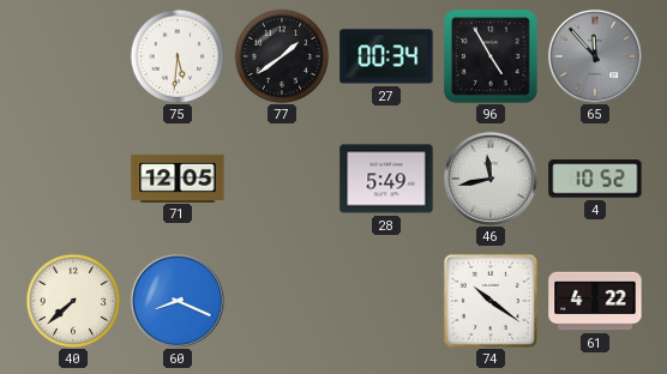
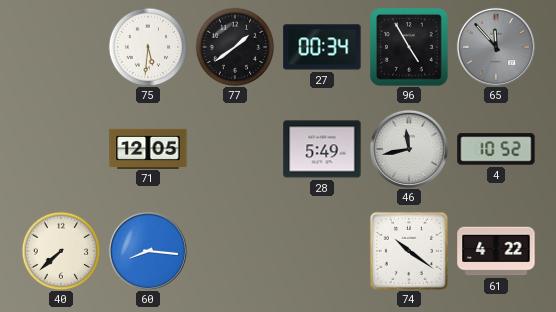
60: 8:19 -> 8:16
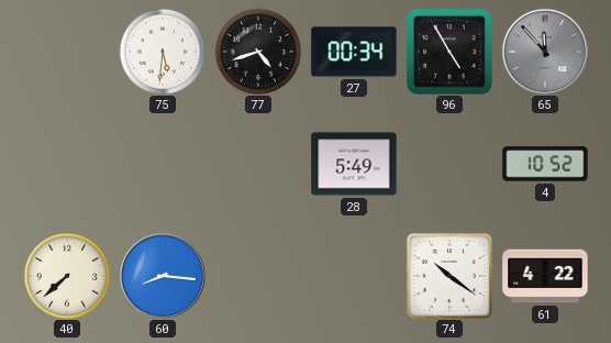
77: 1:39 -> 4:42
71: 12:05 -> none
46: 11:43 -> none
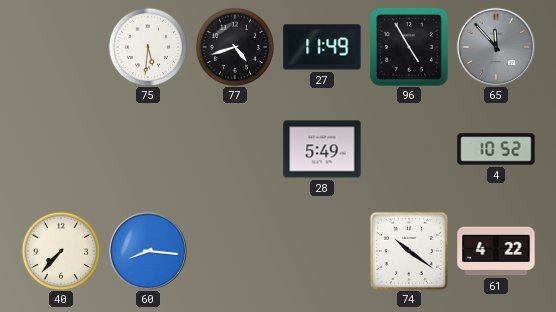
27: 00:34 -> 11:49
40: 7:38 -> 7:37
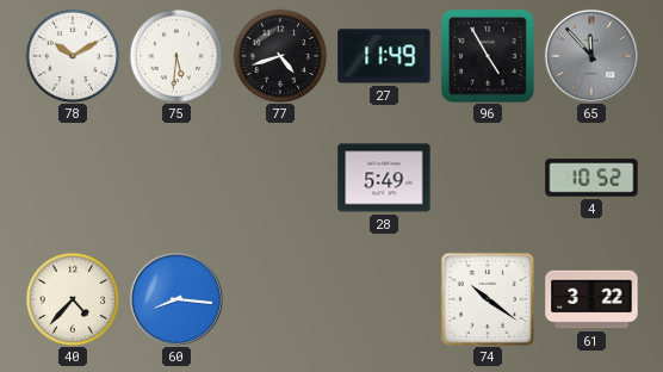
78: none -> 10:10
40: 7:37 -> 4:37
61: 4:22 -> 3:22
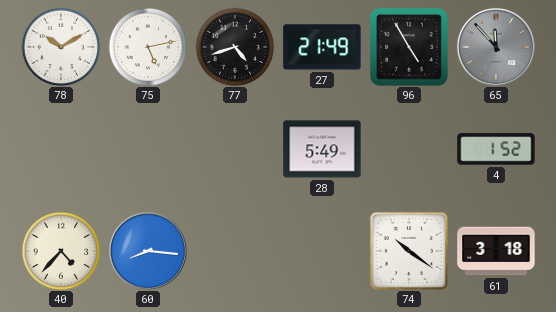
75: 5:31 -> 5:13
27: 11:49 -> 21:49
4: 10:52 -> 1:52
61: 3:22 -> 3:18
